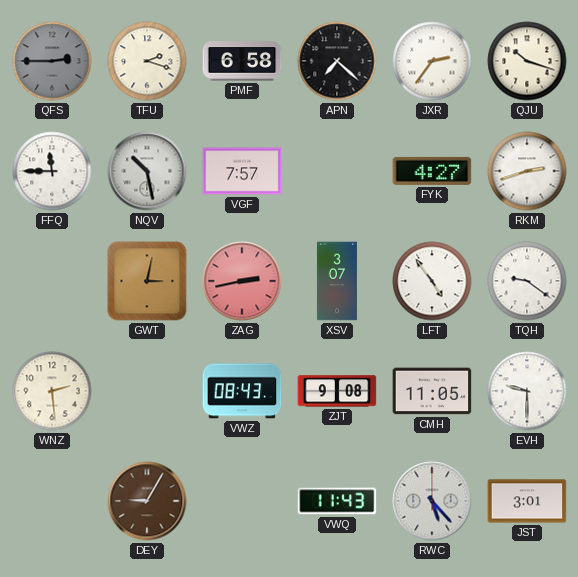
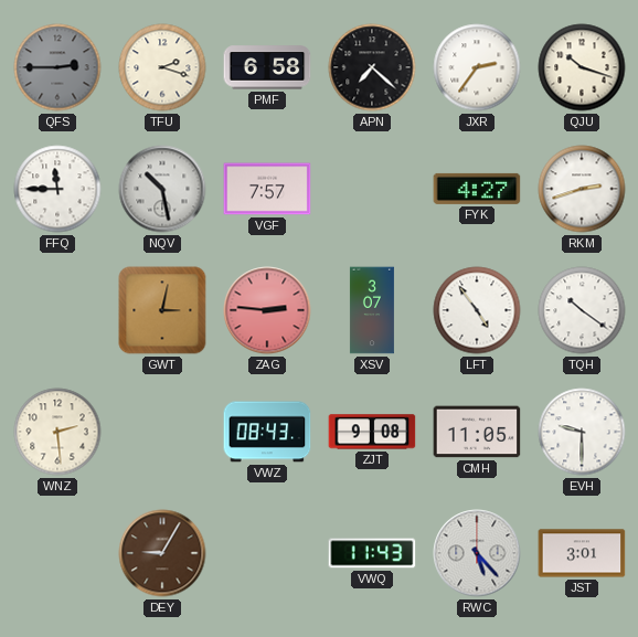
ZAG: 2:43 -> 2:46
TQH: 9:21 -> 10:21
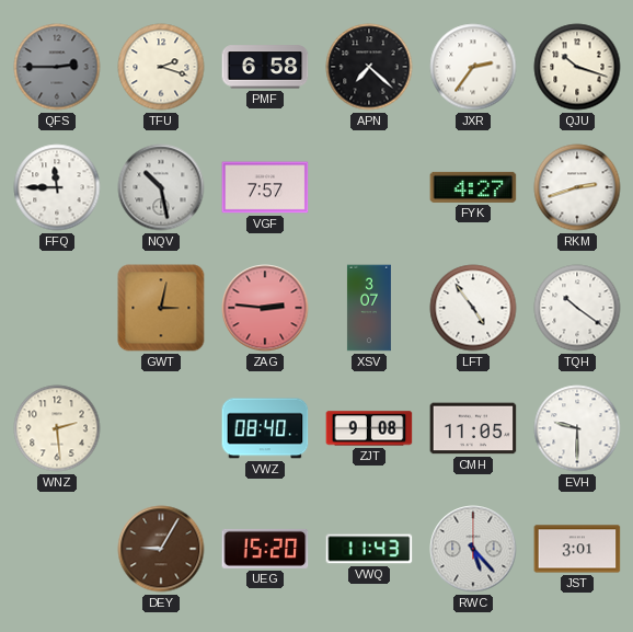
VWZ: 08:43 -> 08:40
UEG: none -> 15:20
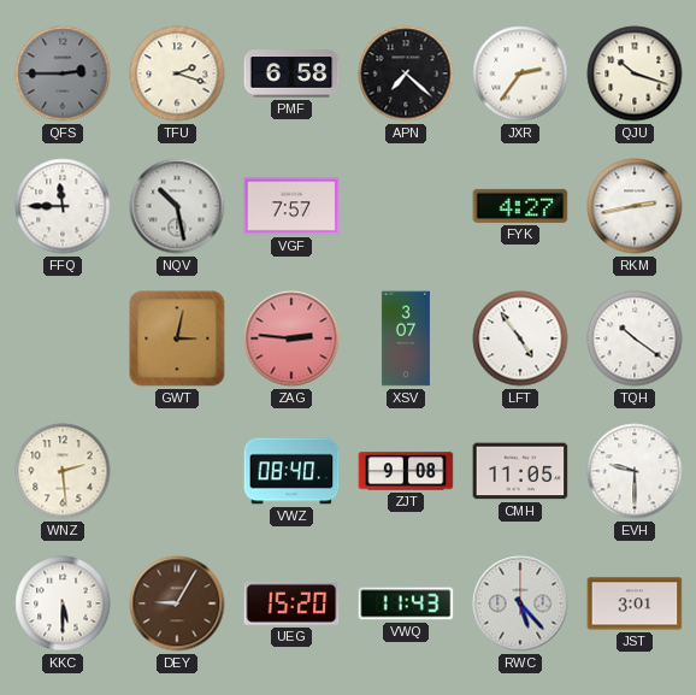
RKM: 2:42 -> 2:43
KKC: none -> 5:30
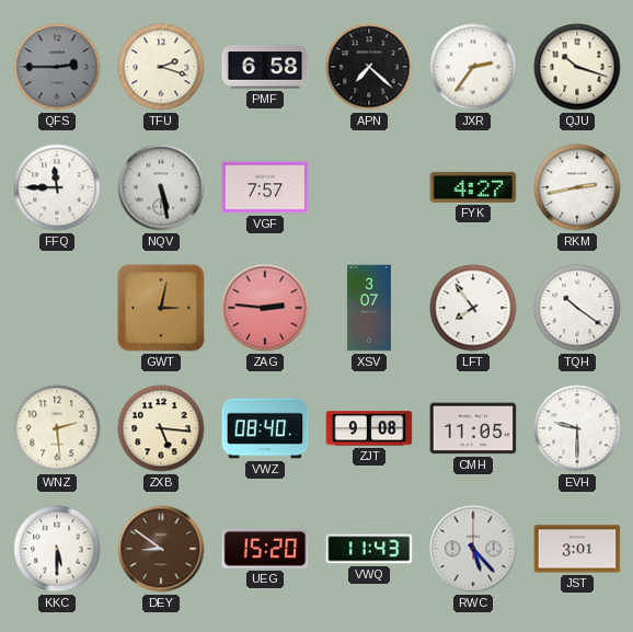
NQV: 10:28 -> 5:28
LFT: 4:54 -> 7:54
ZXB: none -> 5:16
DEY: 9:05 -> 8:51
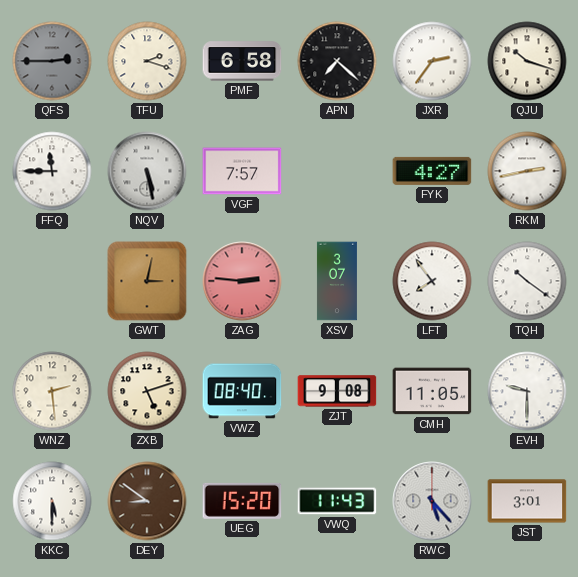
ZXB: 5:16 -> 5:12
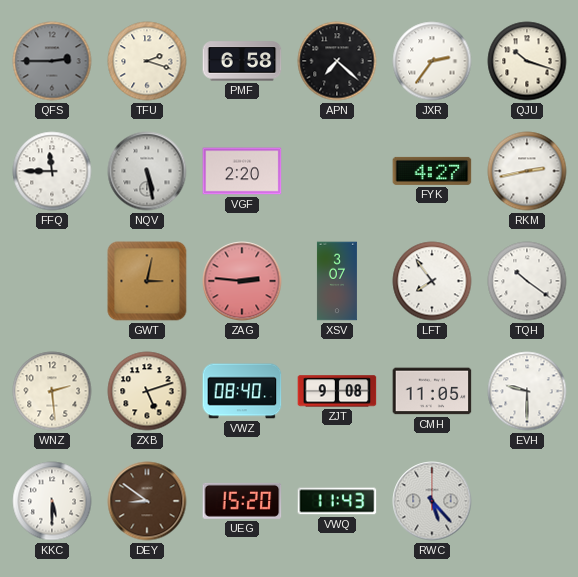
VGF: 7:57 -> 2:20
JST: 3:01 -> none
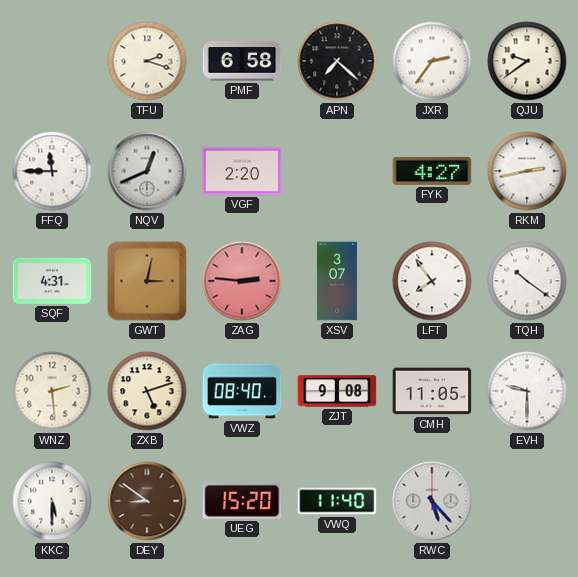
QFS: 2:45 -> none
QJU: 10:18 -> 9:39
NQV: 5:28 -> 12:41
SQF: none -> 4:31
VWQ: 11:43 -> 11:40
